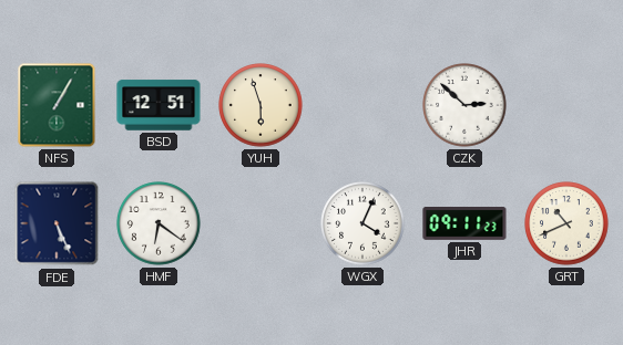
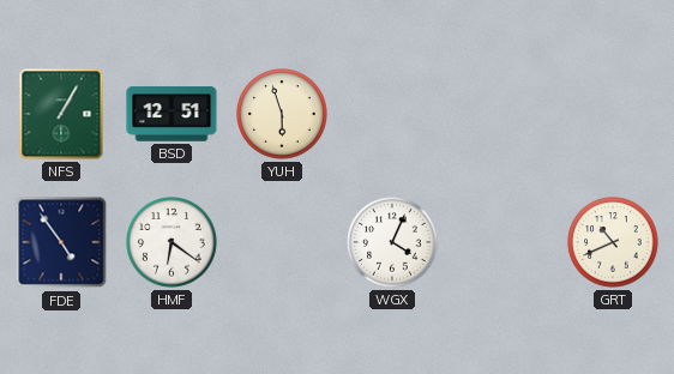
CZK: 2:52 -> none
FDE: 5:26 -> 4:54
JHR: 09:11 -> none
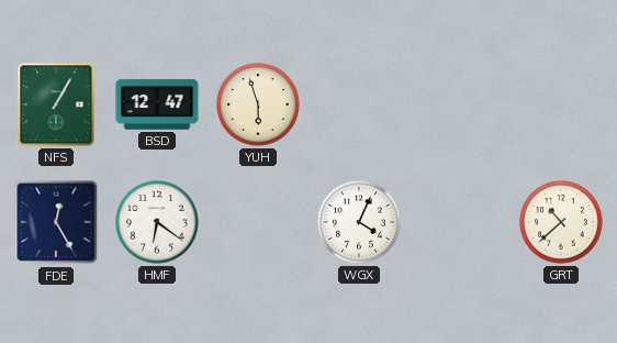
BSD: 12:51 -> 12:47
FDE: 4:54 -> 12:25
GRT: 10:41 -> 10:38
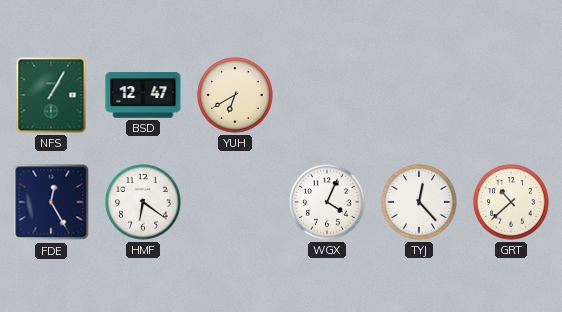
YUH: 5:57 -> 6:40
TYJ: none -> 12:23
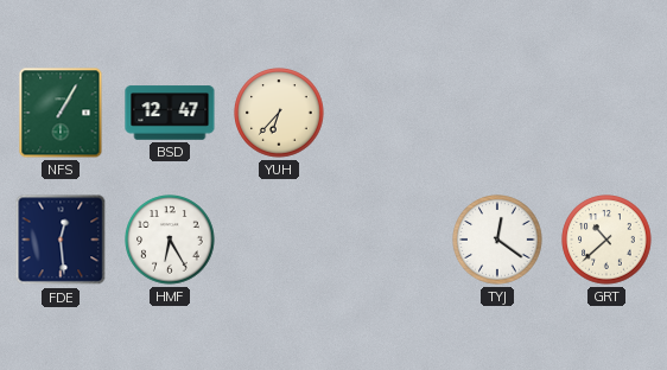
YUH: 6:40 -> 6:37
FDE: 12:25 -> 12:29
HMF: 6:21 -> 6:25
WGX: 4:04 -> none
TYJ: 12:23 -> 12:21
